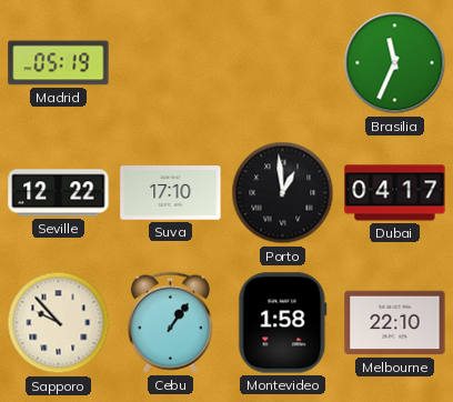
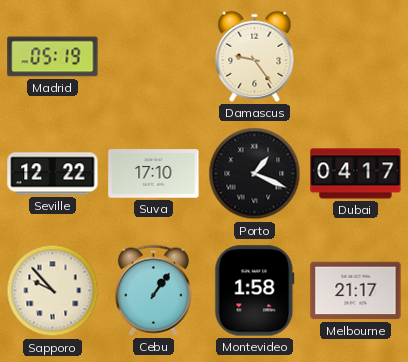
Damascus: none -> 9:24
Brasilia: 11:34 -> none
Porto: 12:59 -> 1:19
Melbourne: 22:10 -> 21:17
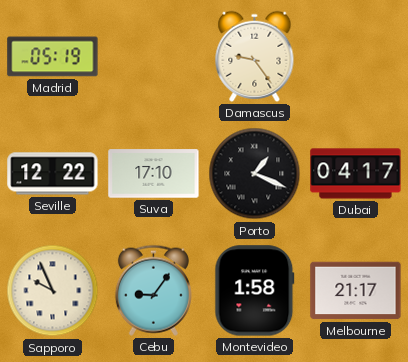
Sapporo: 9:53 -> 9:56
Cebu: 1:06 -> 9:06
